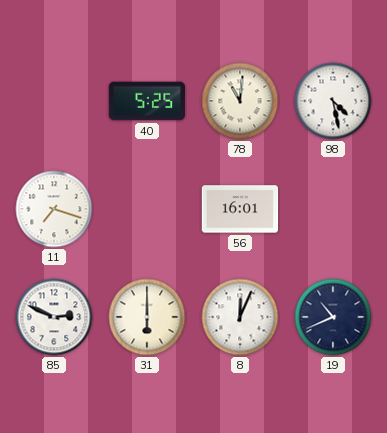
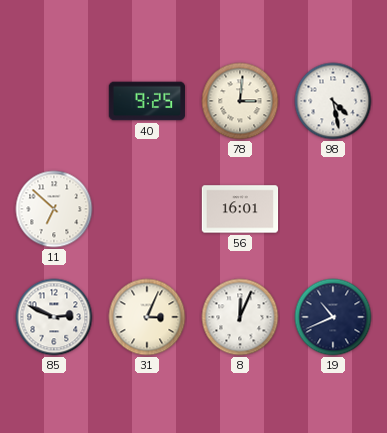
40: 5:25 -> 9:25
78: 11:01 -> 3:01
11: 7:18 -> 6:52
31: 6:00 -> 3:04
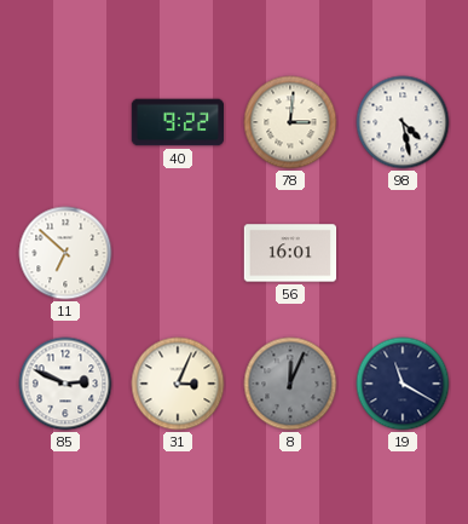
40: 9:25 -> 9:22
8 dial: white -> grey
19: 10:41 -> 11:20
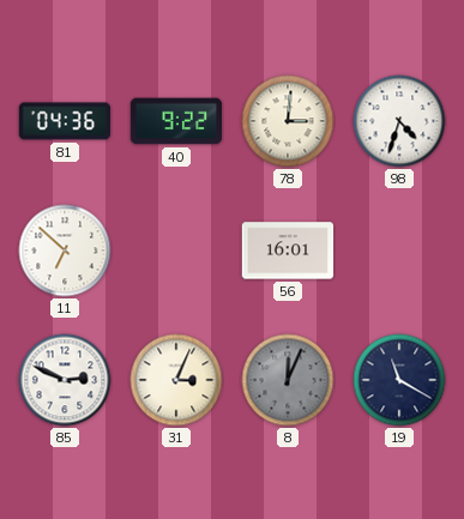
81: none -> 04:36
98: 4:28 -> 4:33
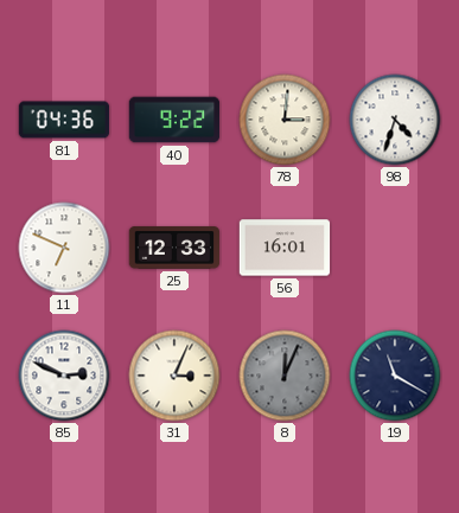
11: 6:52 -> 6:49
25: none -> 12:33
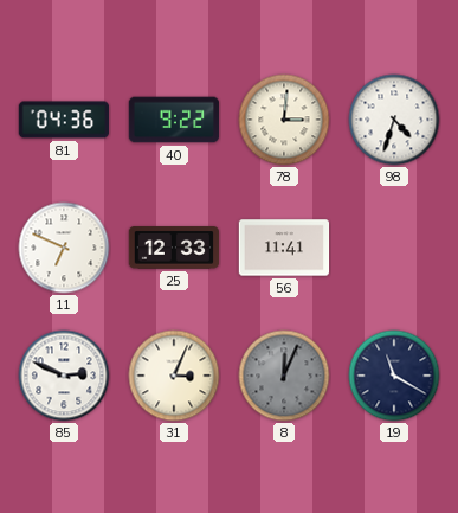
56: 16:01 -> 11:41
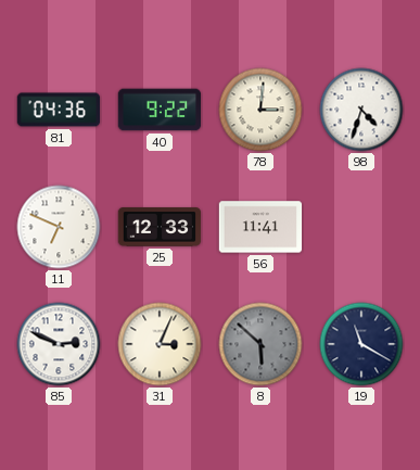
8: 12:04 -> 5:52
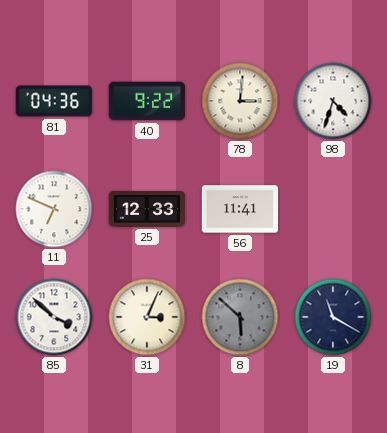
85: 2:49 -> 3:52
